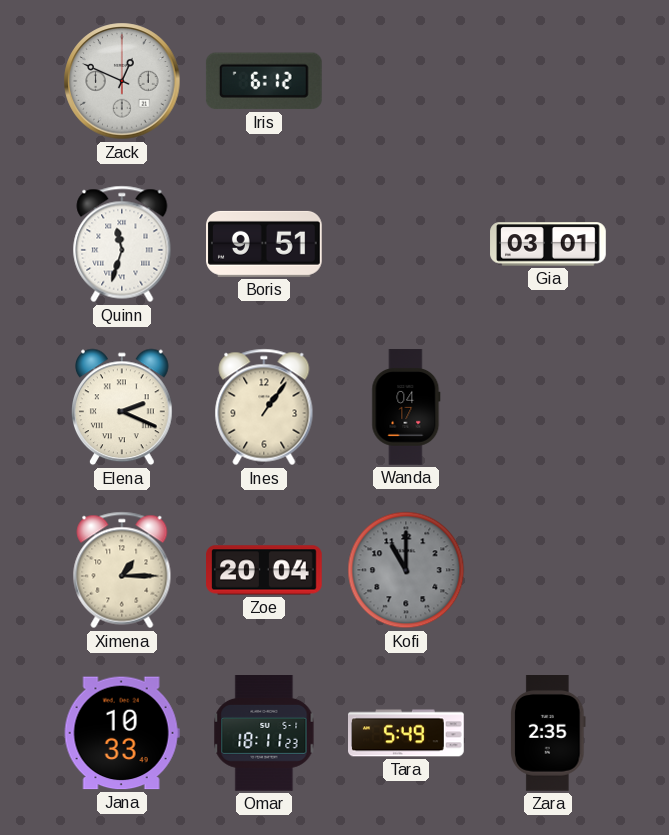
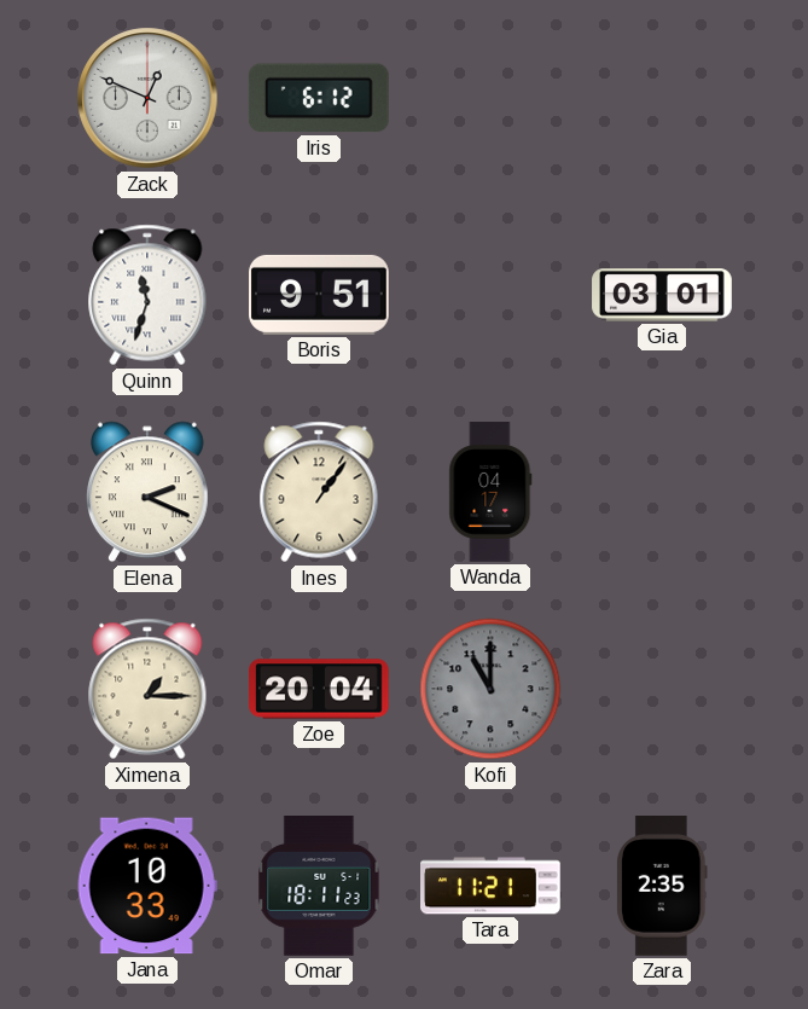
Tara: 5:49 -> 11:21
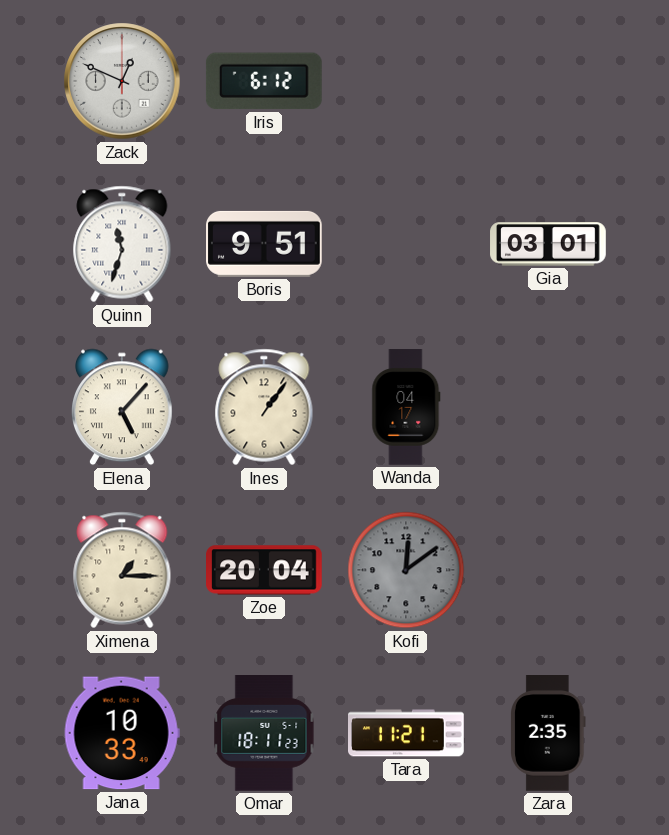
Elena: 2:19 -> 5:07
Kofi: 11:00 -> 12:09
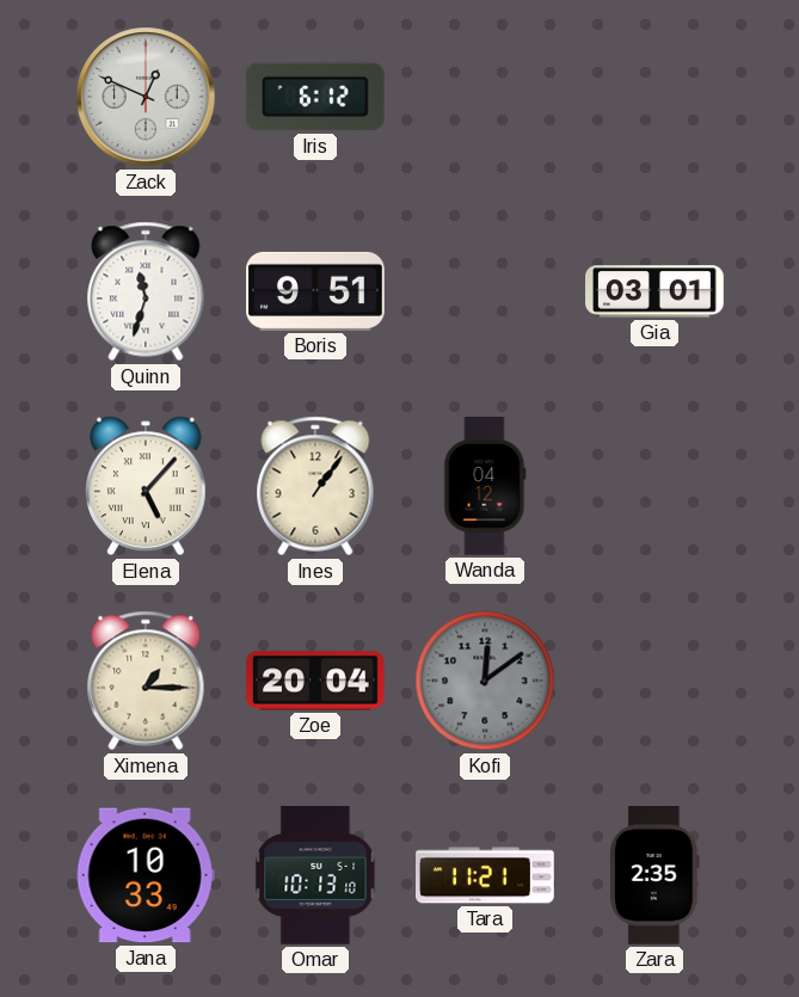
Wanda: 04:17 -> 04:12
Omar: 18:11 -> 10:13
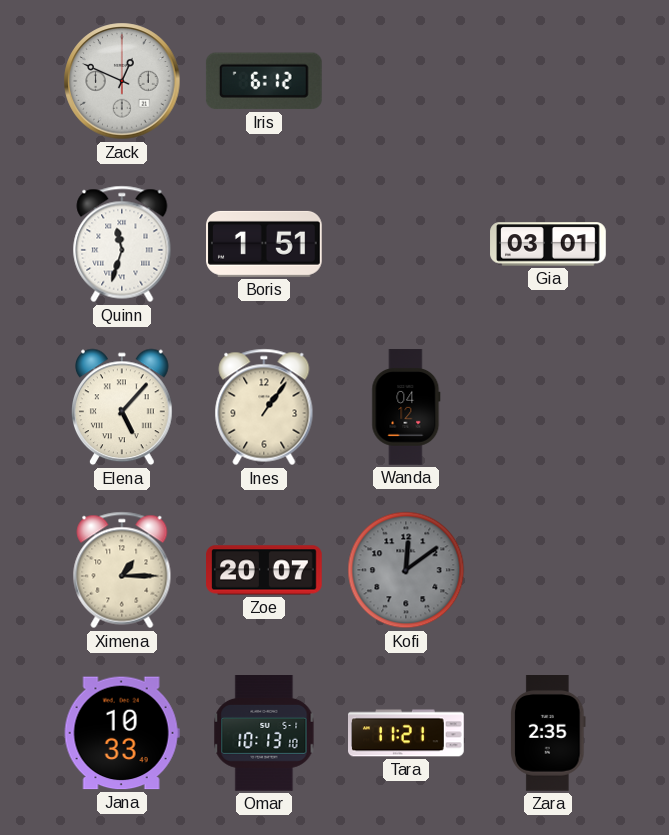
Boris: 9:51 -> 1:51
Zoe: 20:04 -> 20:07
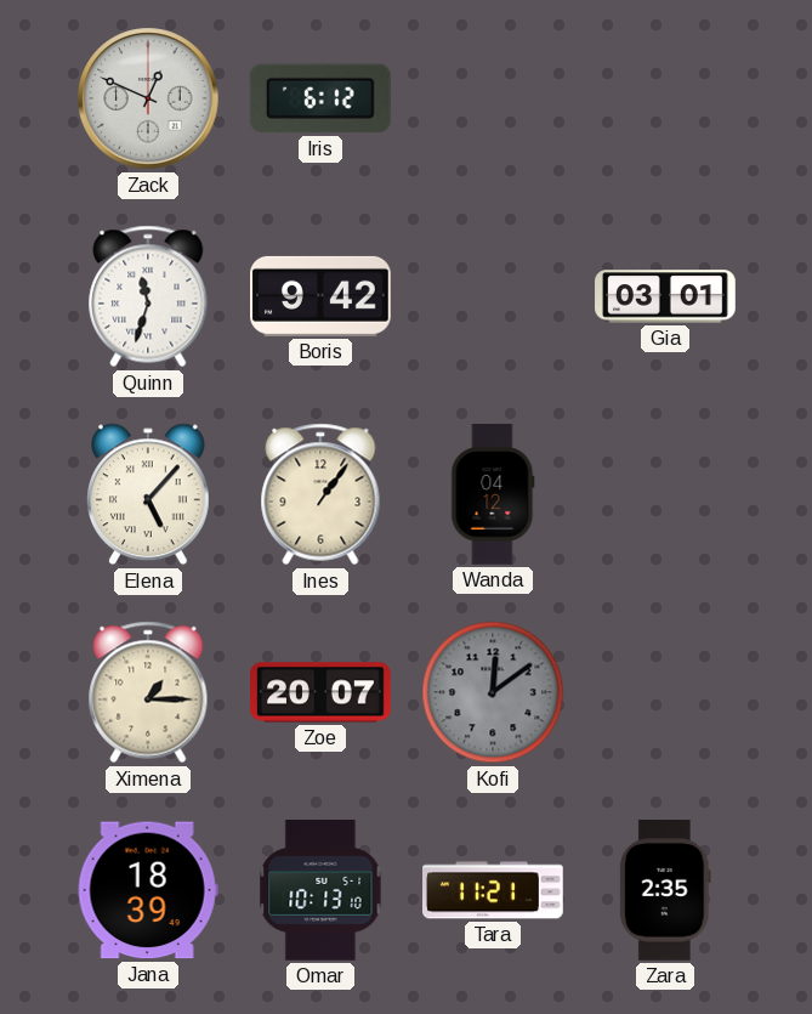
Boris: 1:51 -> 9:42
Jana: 10:33 -> 18:39
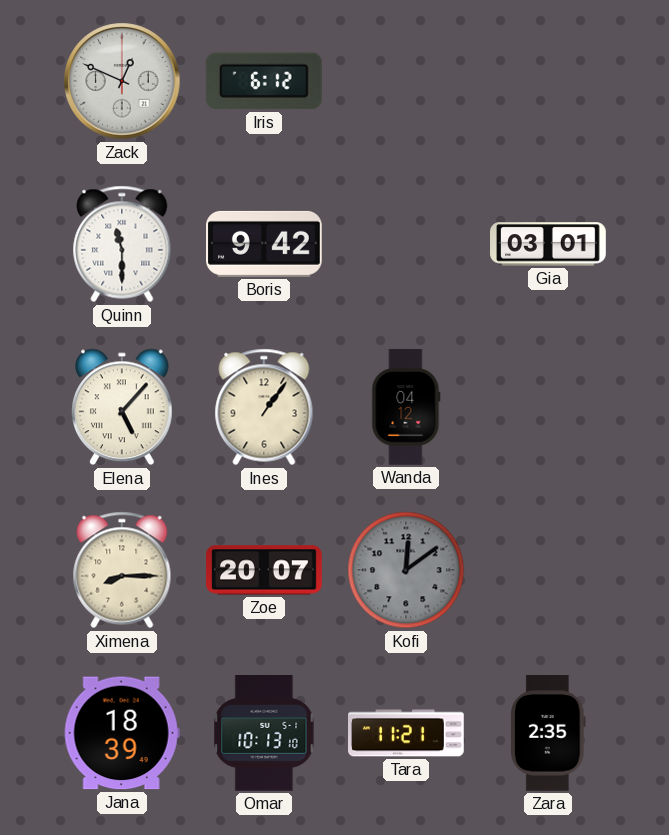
Quinn: 11:33 -> 11:30
Ximena: 1:15 -> 8:15
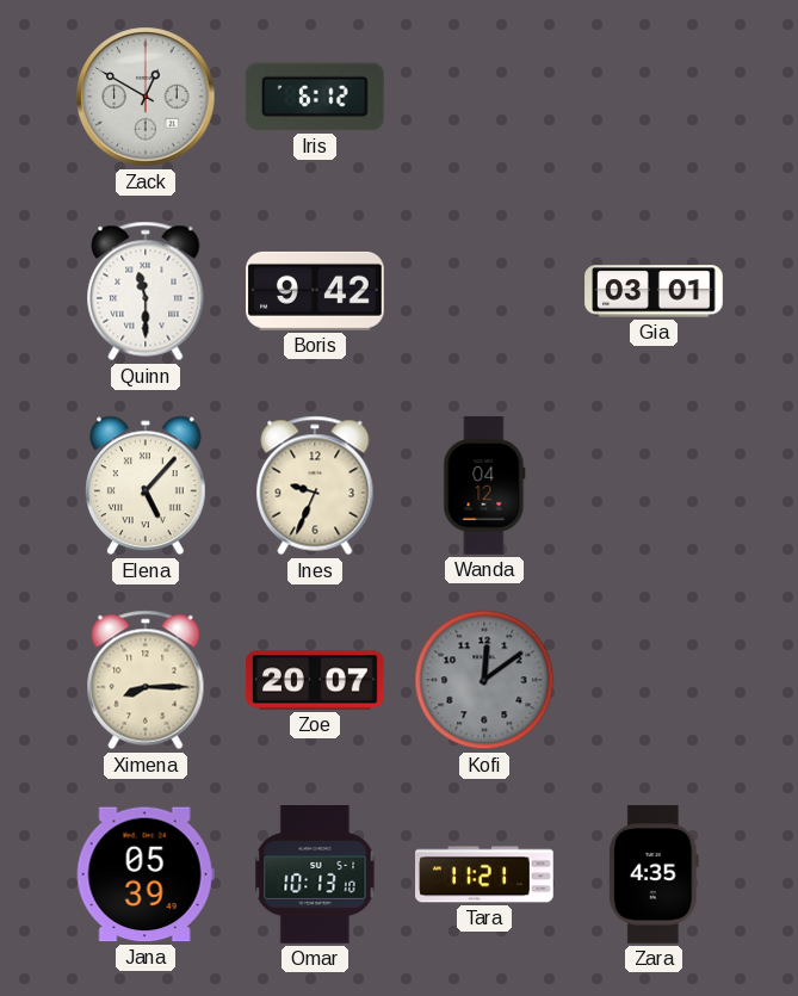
Zack: 12:49 -> 12:50
Ines: 1:06 -> 9:34
Jana: 18:39 -> 05:39
Zara: 2:35 -> 4:35
